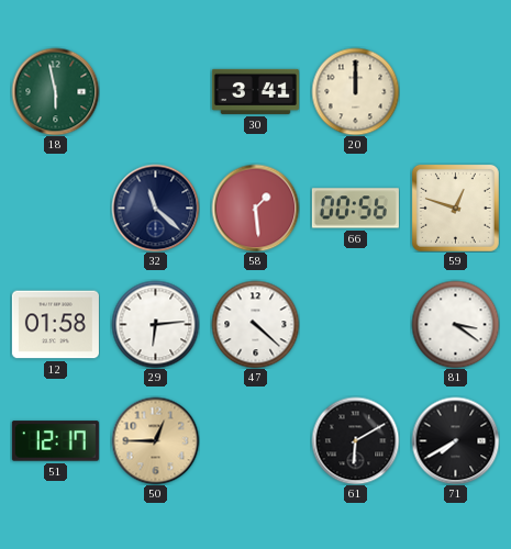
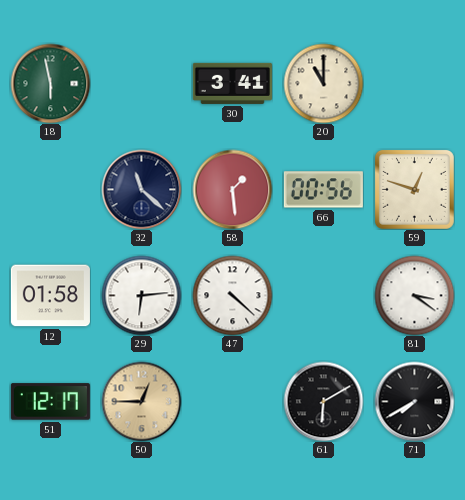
20: 12:00 -> 11:00
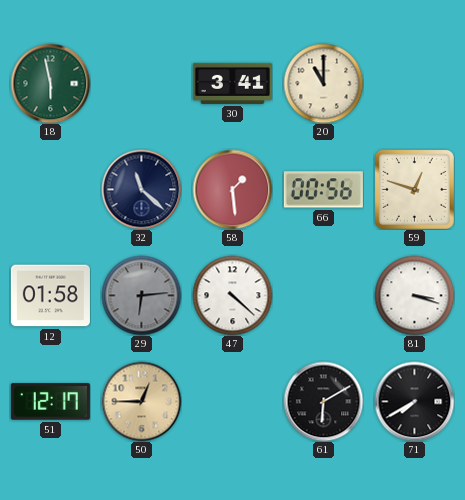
29 dial: white -> grey
81: 3:21 -> 3:18
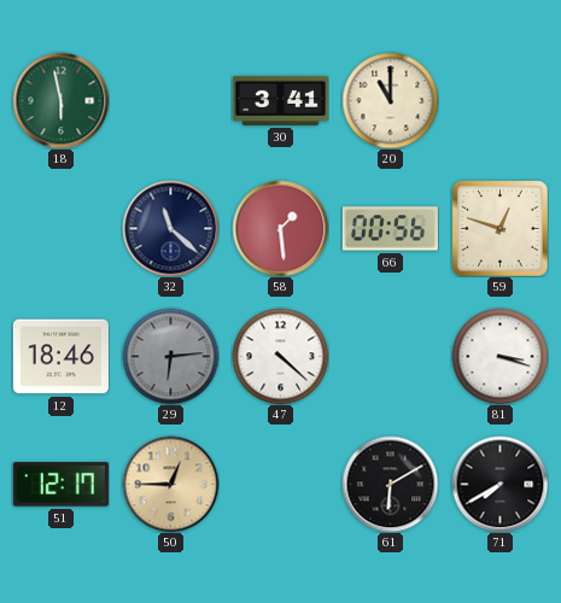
12: 01:58 -> 18:46
